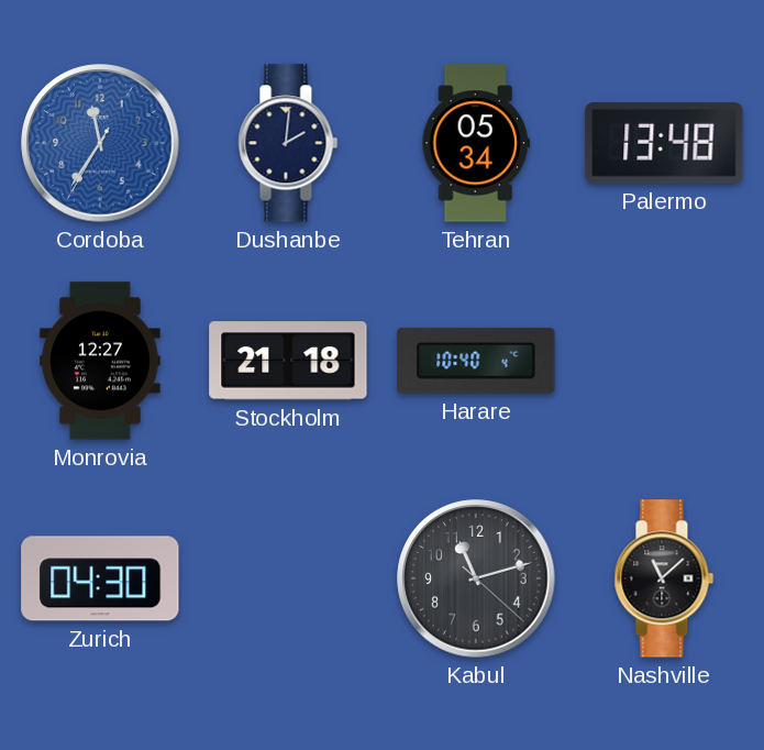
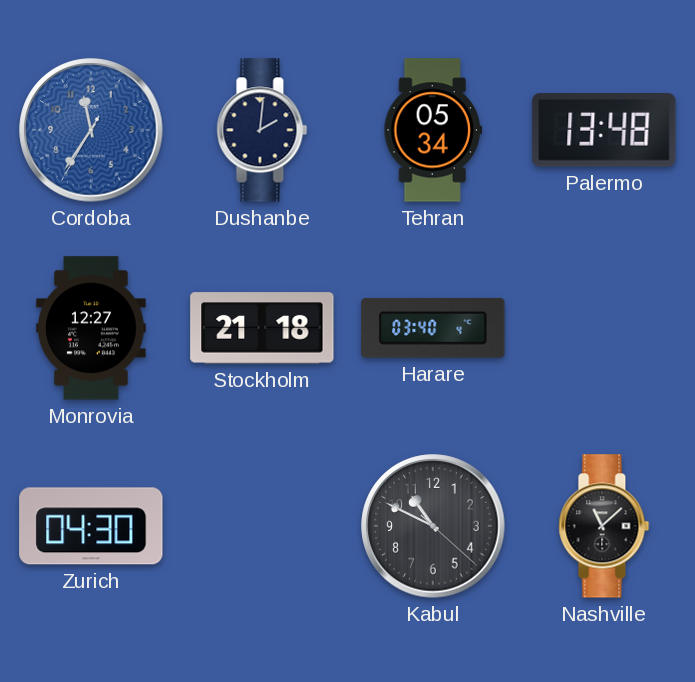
Harare: 10:40 -> 03:40
Kabul: 11:12 -> 10:49
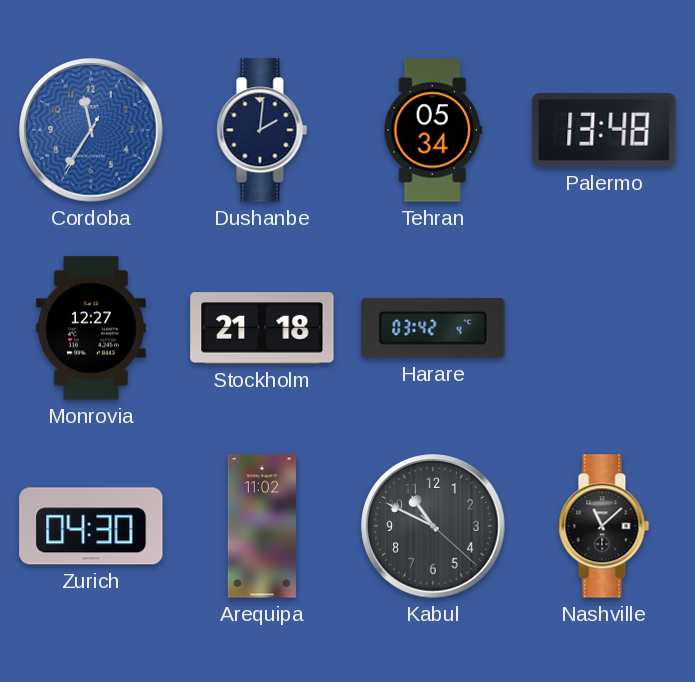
Harare: 03:40 -> 03:42
Arequipa: none -> 11:02
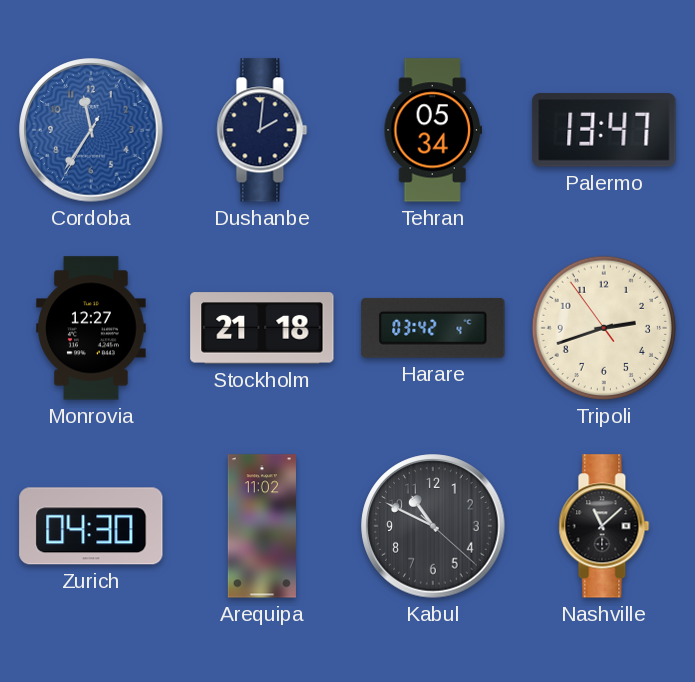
Palermo: 13:48 -> 13:47
Tripoli: none -> 2:41
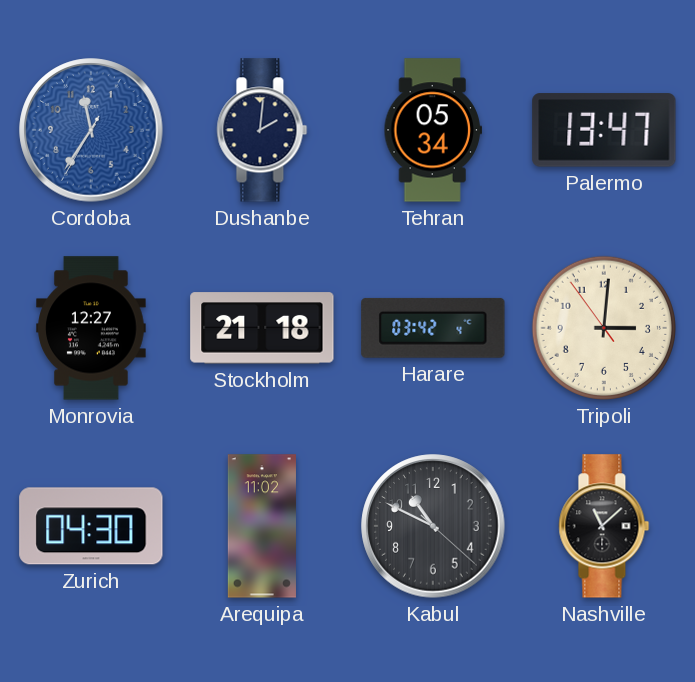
Tripoli: 2:41 -> 3:00
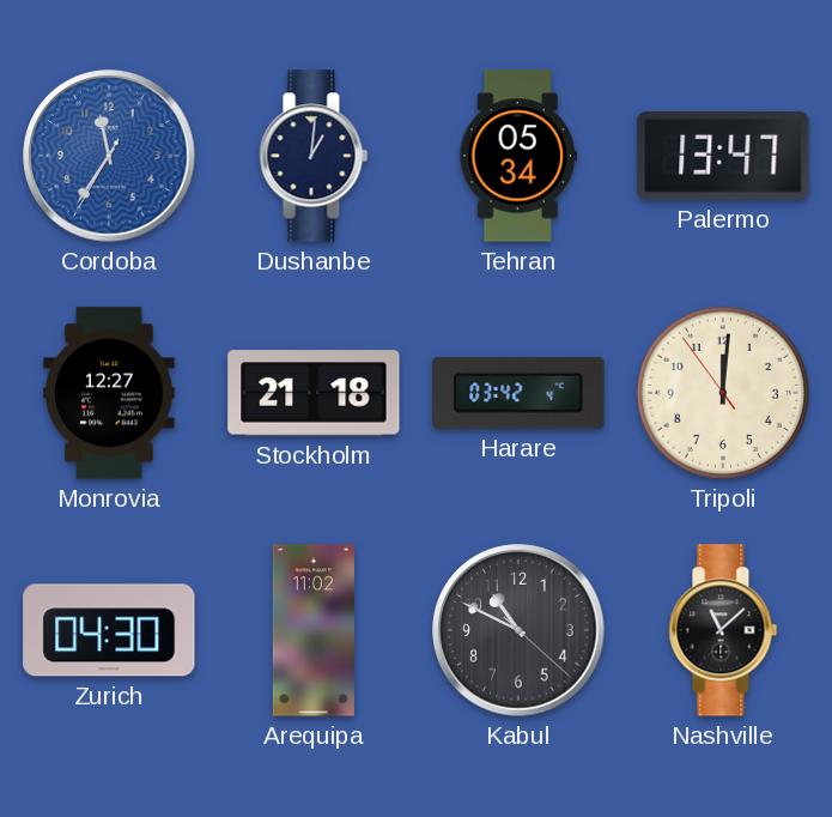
Dushanbe: 2:01 -> 1:01
Tripoli: 3:00 -> 12:00
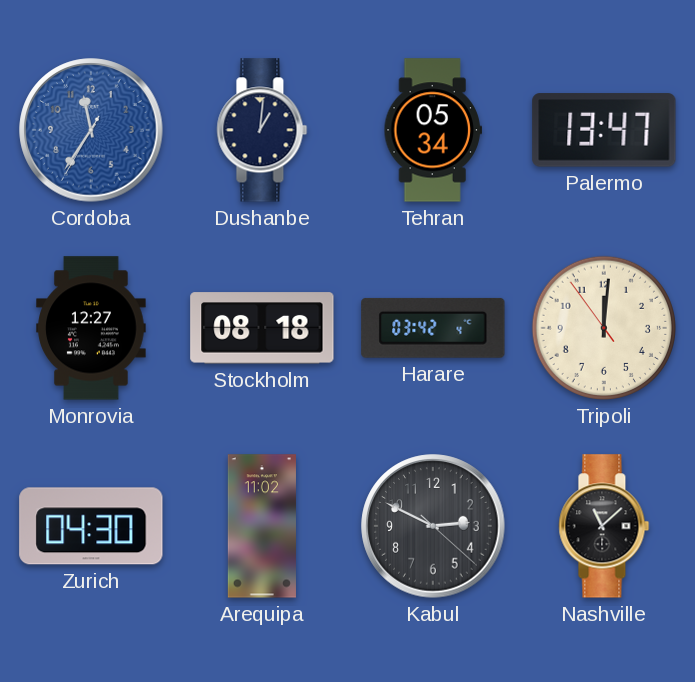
Stockholm: 21:18 -> 08:18
Kabul: 10:49 -> 2:49
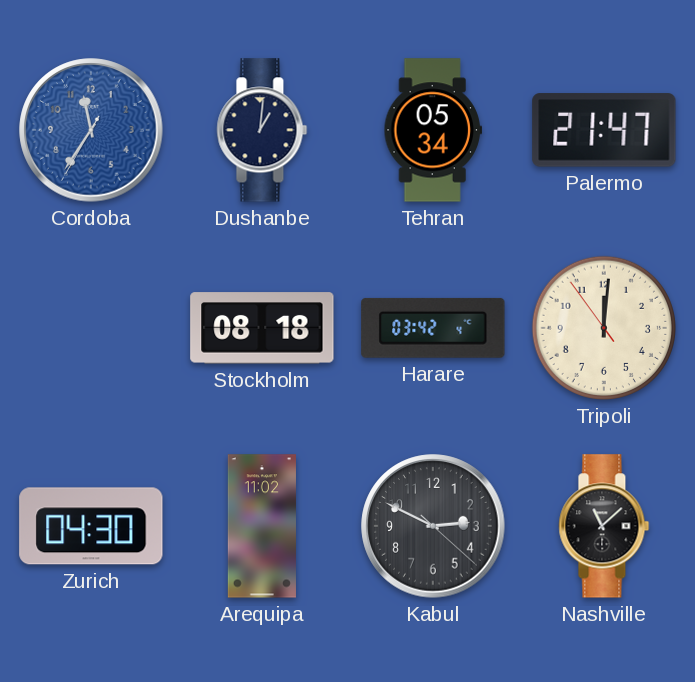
Palermo: 13:47 -> 21:47
Monrovia: 12:27 -> none
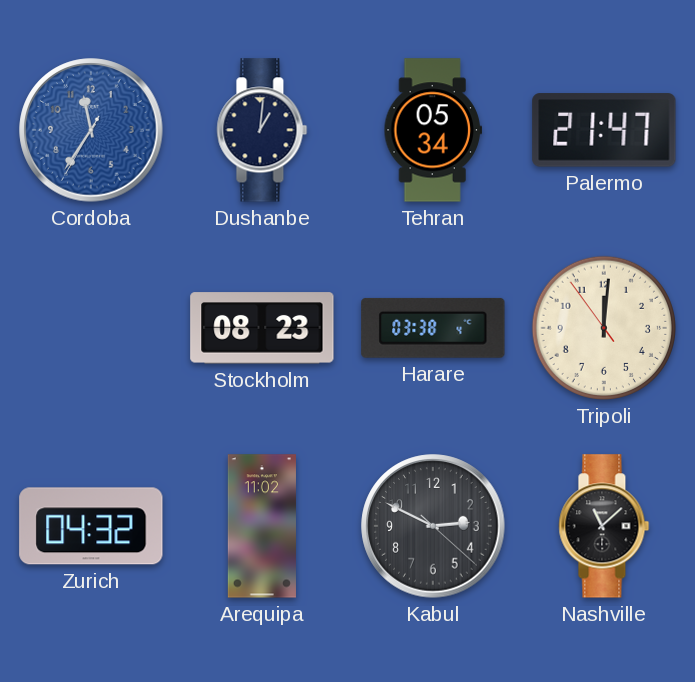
Stockholm: 08:18 -> 08:23
Harare: 03:42 -> 03:38
Zurich: 04:30 -> 04:32
